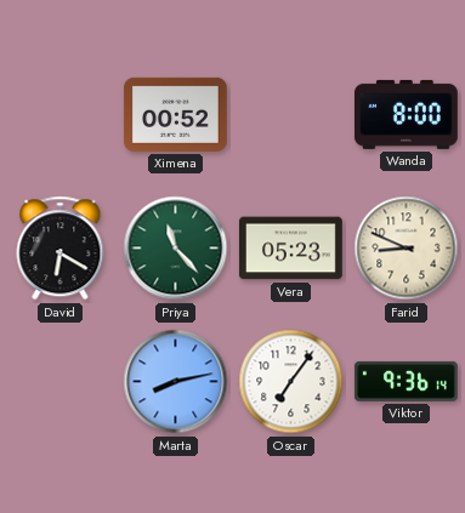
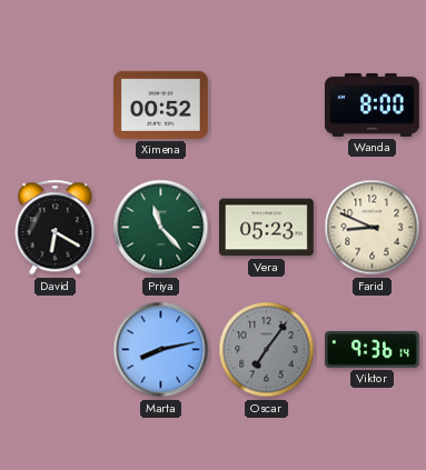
Oscar dial: white -> grey
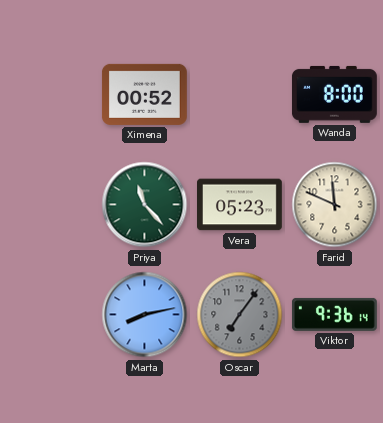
David: 6:20 -> none
Farid: 8:49 -> 11:49
